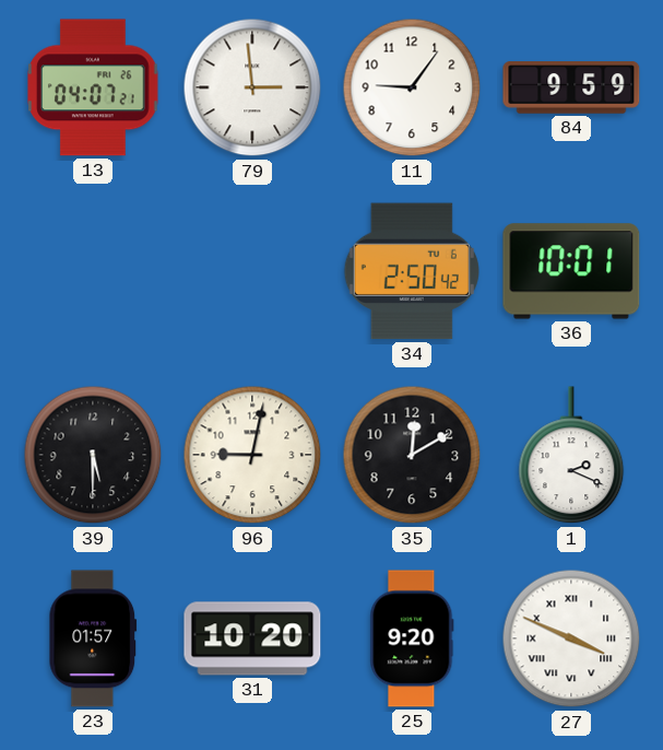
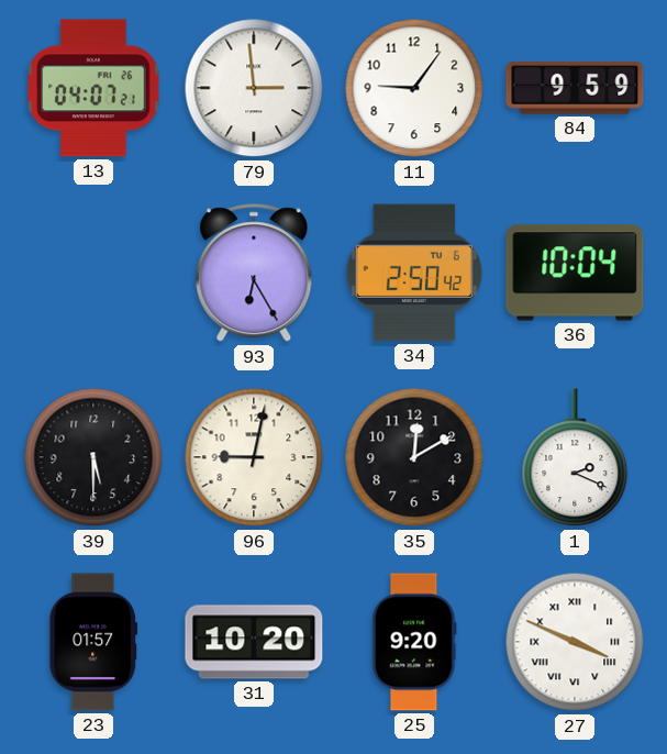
93: none -> 6:25
36: 10:01 -> 10:04
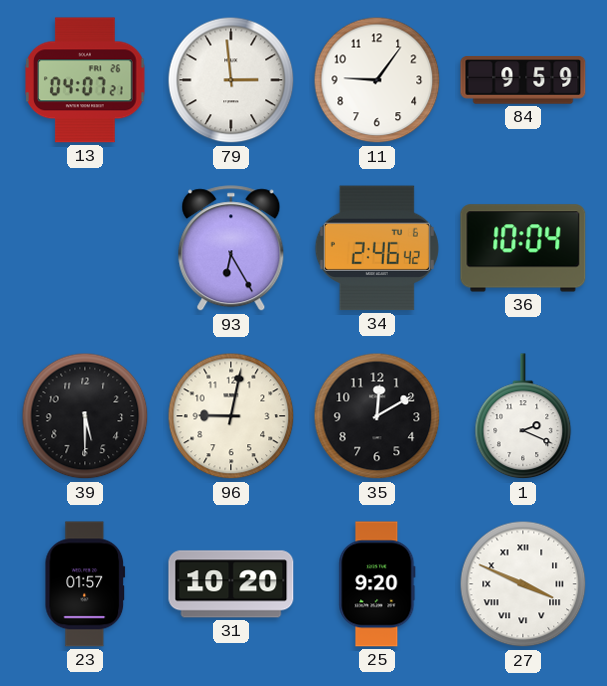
34: 2:50 -> 2:46
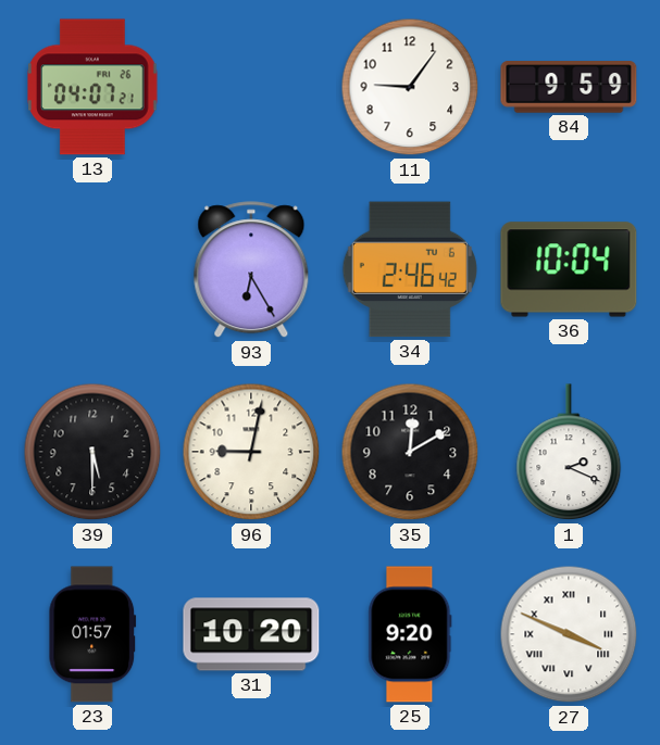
79: 2:59 -> none
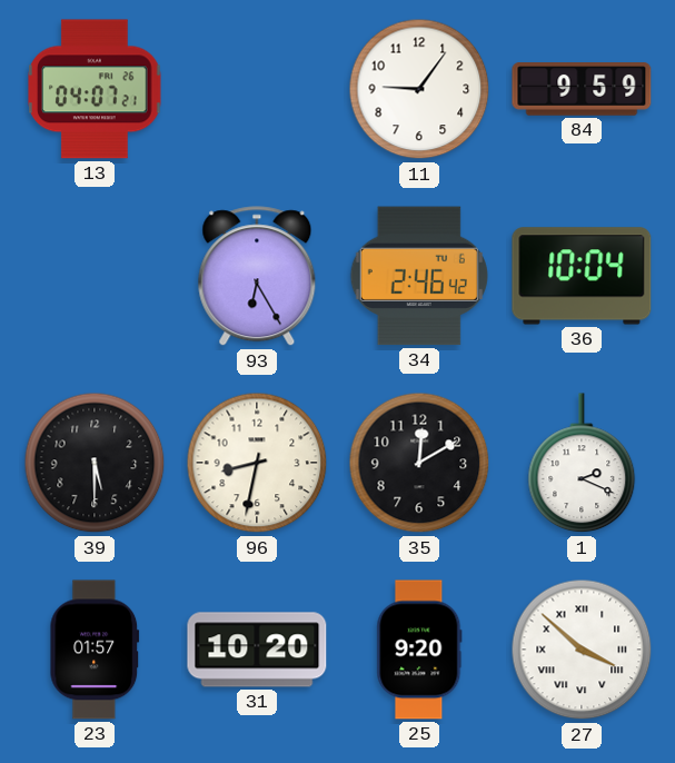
96: 9:02 -> 8:32
27: 3:49 -> 3:52
